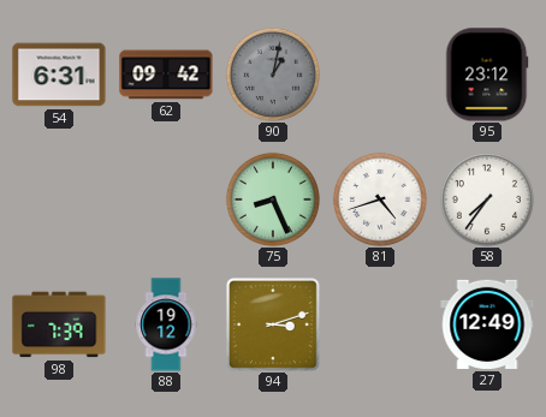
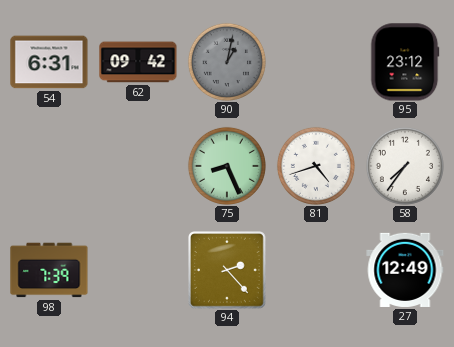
88: 19:12 -> none
94: 3:12 -> 2:23
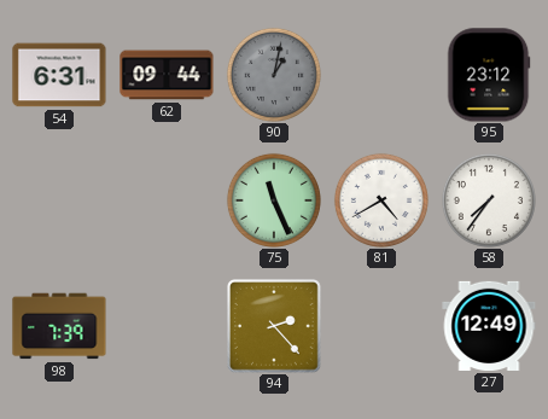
62: 09:42 -> 09:44
75: 8:26 -> 11:26
81: 4:42 -> 4:40
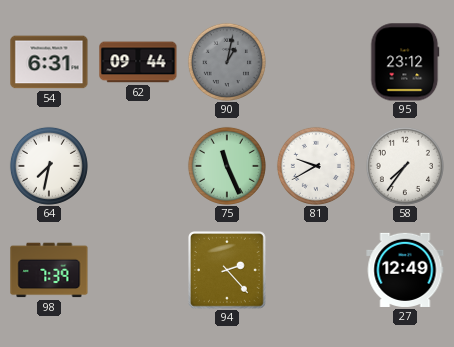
64: none -> 7:32
81: 4:40 -> 9:40
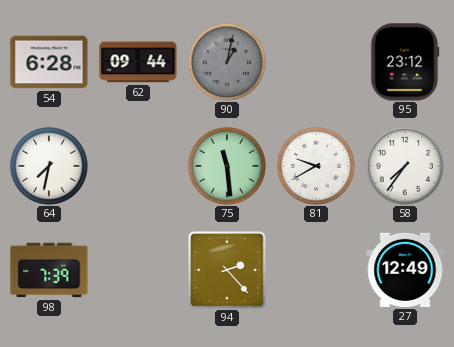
54: 6:31 -> 6:28
75: 11:26 -> 11:29
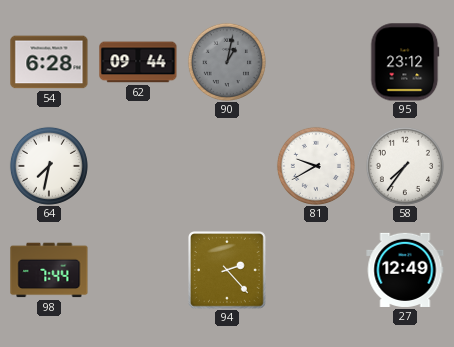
75: 11:29 -> none
98: 7:39 -> 7:44
